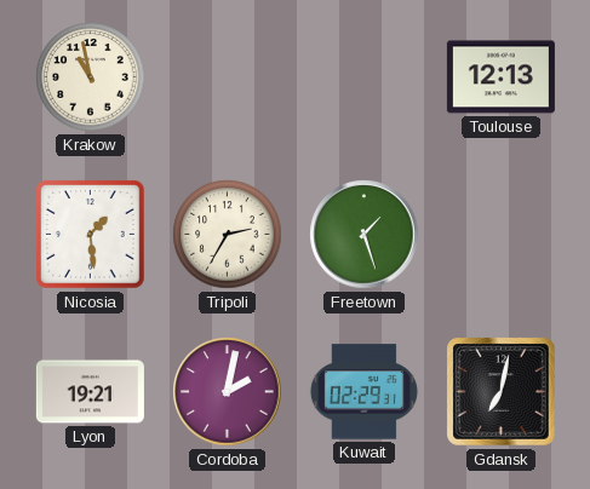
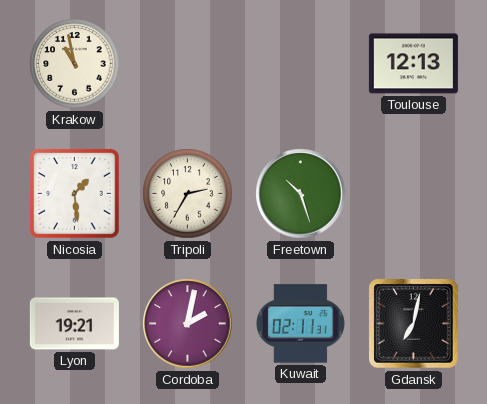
Freetown: 1:27 -> 10:27
Kuwait: 02:29 -> 02:11
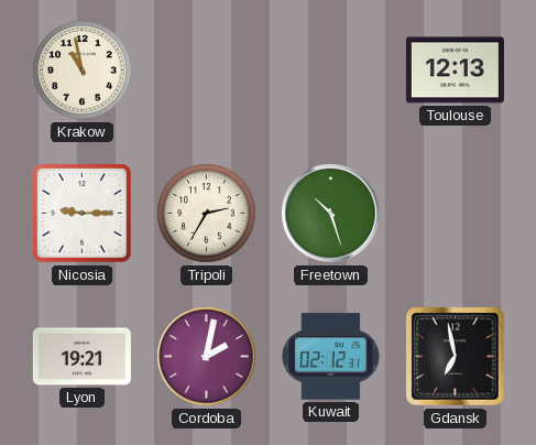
Nicosia: 1:29 -> 9:15
Kuwait: 02:11 -> 02:12
Gdansk: 7:02 -> 6:58
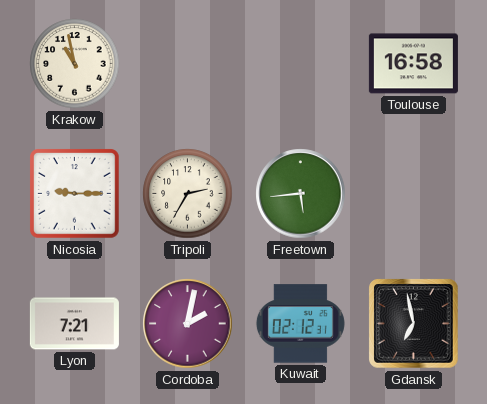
Toulouse: 12:13 -> 16:58
Freetown: 10:27 -> 5:44
Lyon: 19:21 -> 7:21
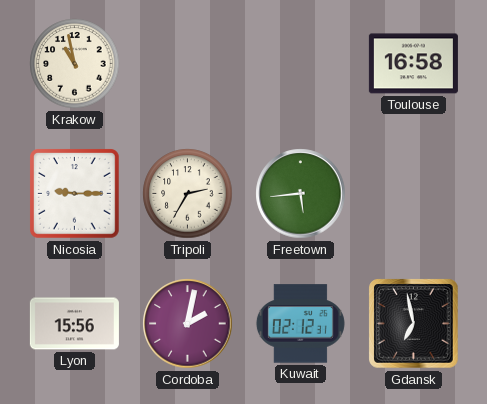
Lyon: 7:21 -> 15:56
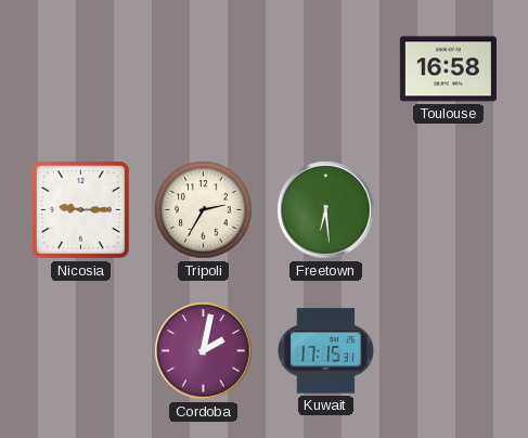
Krakow: 10:58 -> none
Freetown: 5:44 -> 6:29
Lyon: 15:56 -> none
Kuwait: 02:12 -> 17:15
Gdansk: 6:58 -> none
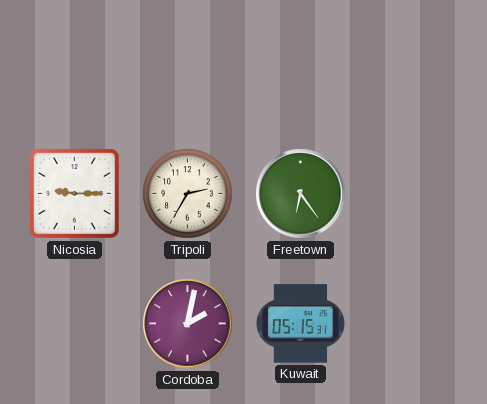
Toulouse: 16:58 -> none
Freetown: 6:29 -> 6:24
Kuwait: 17:15 -> 05:15
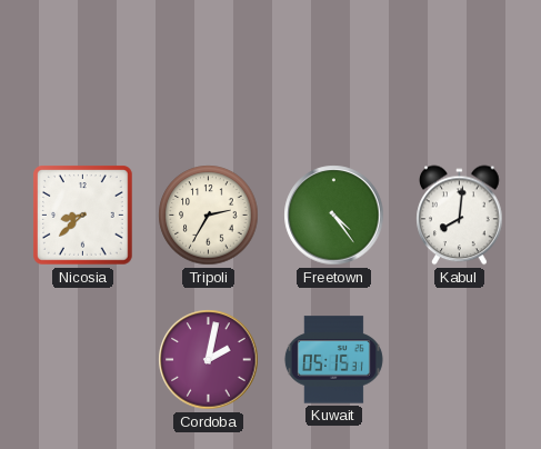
Nicosia: 9:15 -> 8:38
Freetown: 6:24 -> 4:24
Kabul: none -> 8:01
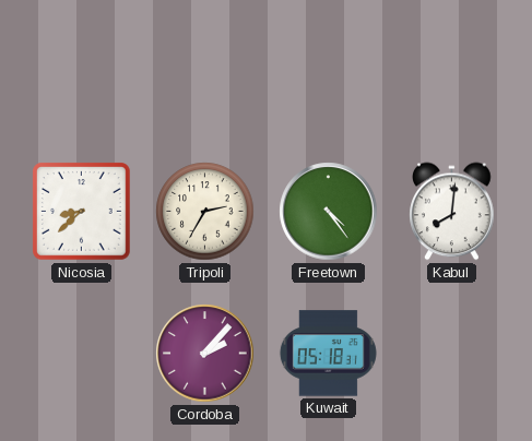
Cordoba: 2:02 -> 2:07
Kuwait: 05:15 -> 05:18
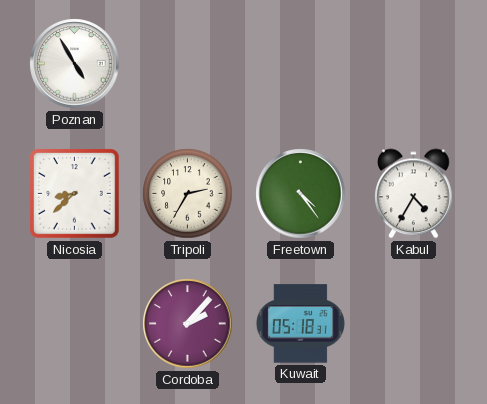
Poznan: none -> 4:55
Kabul: 8:01 -> 4:35
